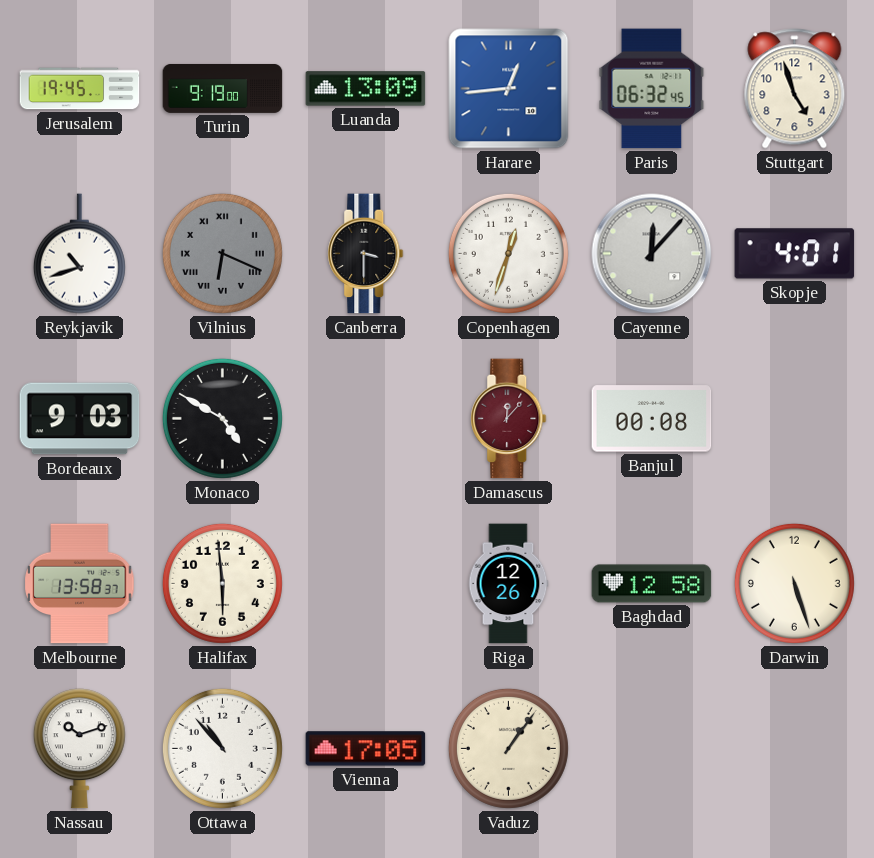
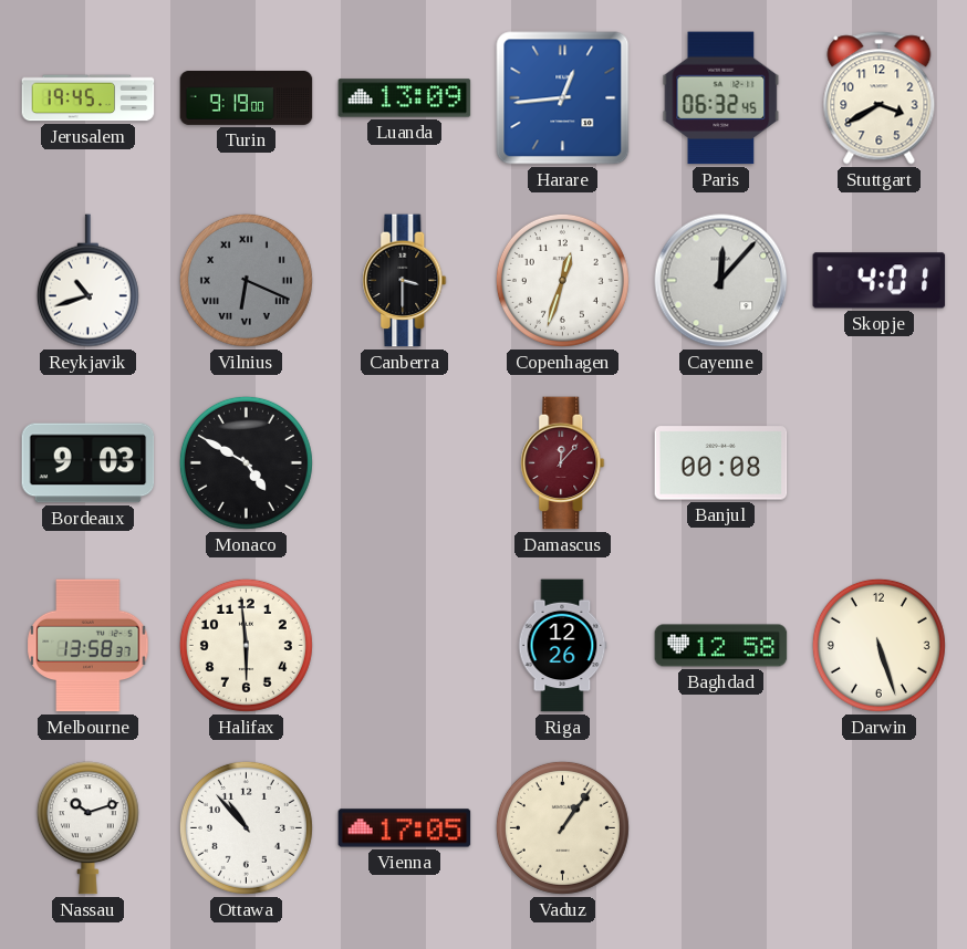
Stuttgart: 4:57 -> 3:40
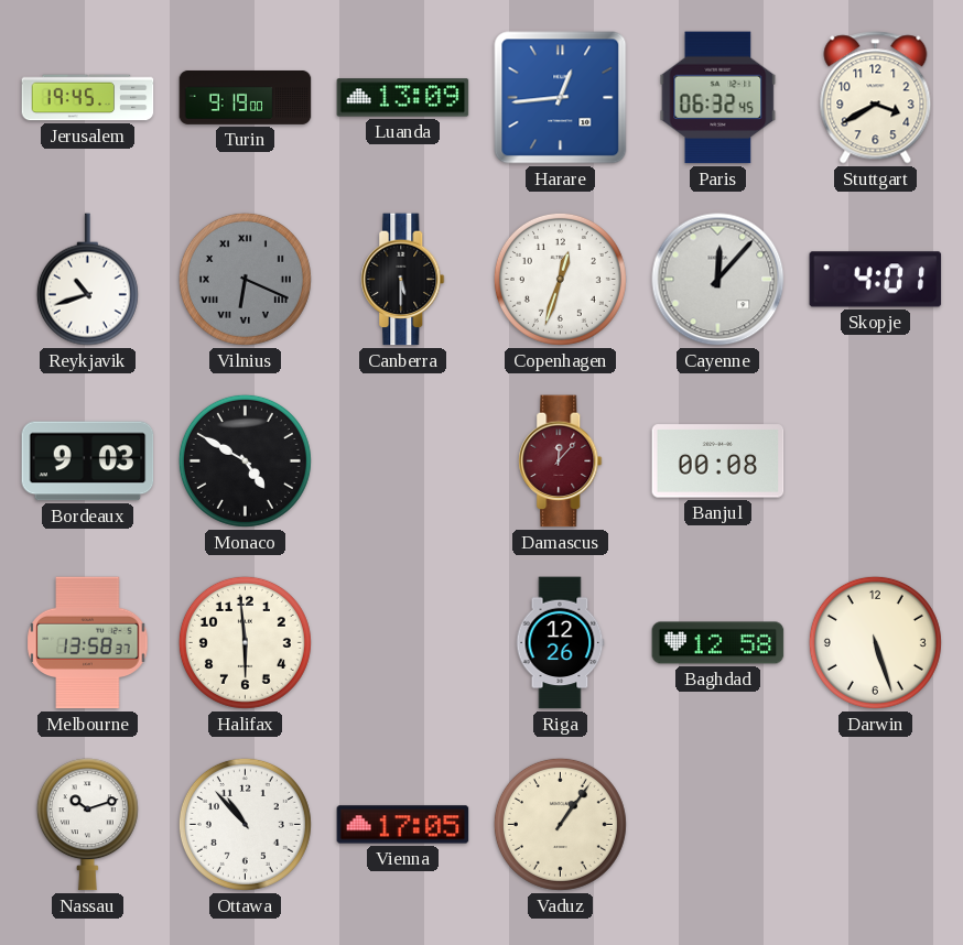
Canberra: 3:30 -> 5:30
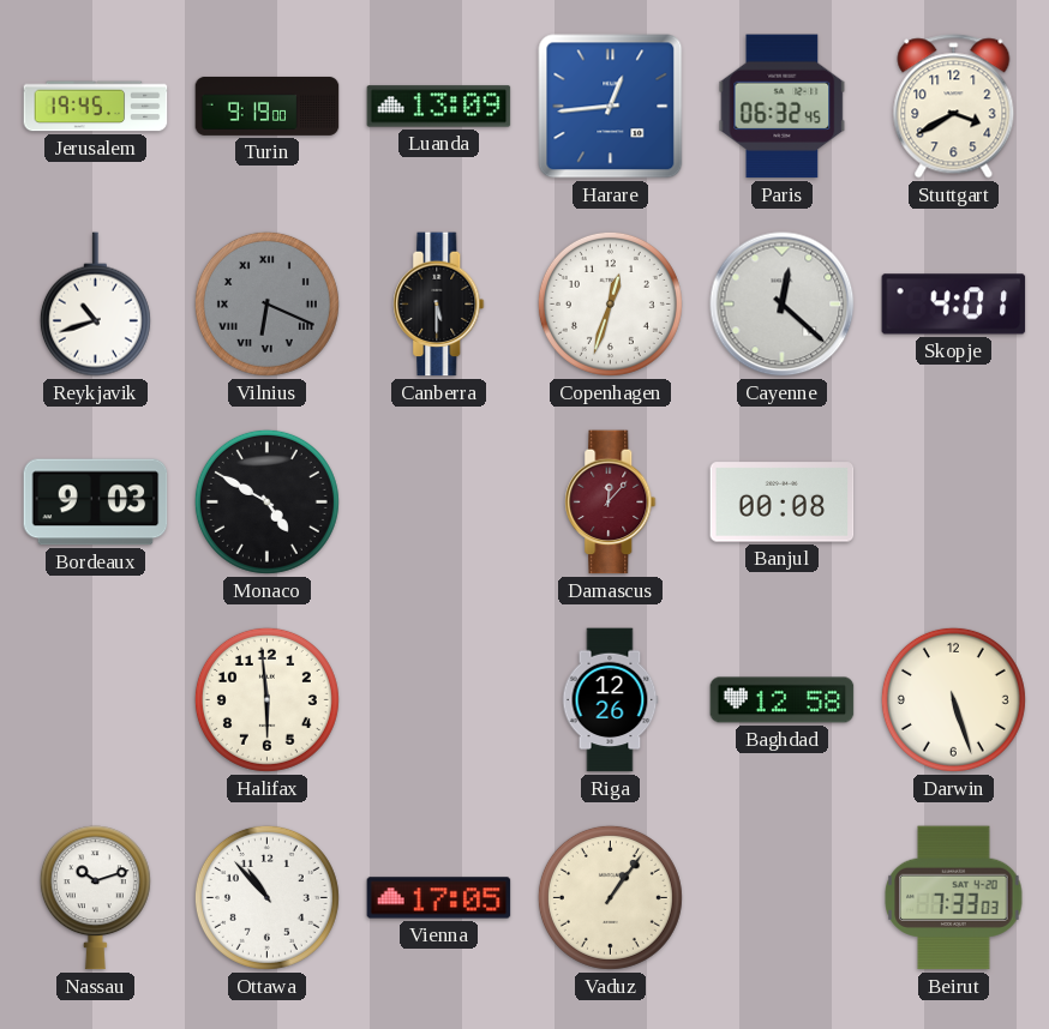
Cayenne: 12:07 -> 12:22
Melbourne: 13:58 -> none
Beirut: none -> 7:33
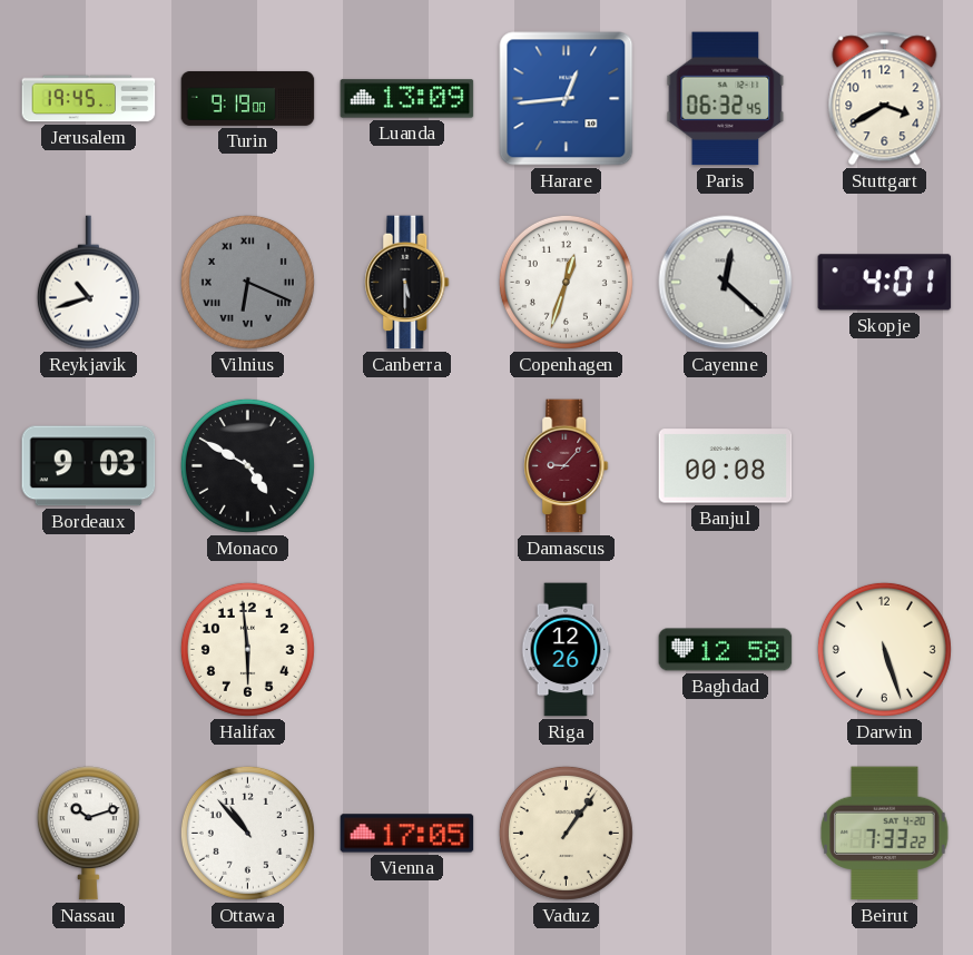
Damascus: 12:07 -> 9:07
Beirut: 7:33:03 -> 7:33:22
